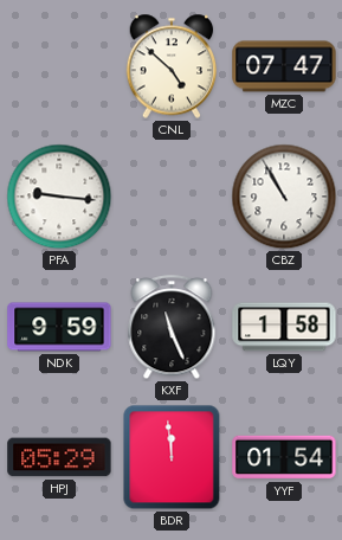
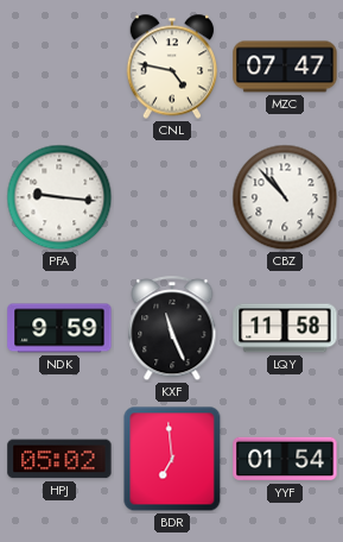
CNL: 4:52 -> 4:47
CBZ: 10:55 -> 10:53
LQY: 1:58 -> 11:58
HPJ: 05:29 -> 05:02
BDR: 11:59 -> 6:59
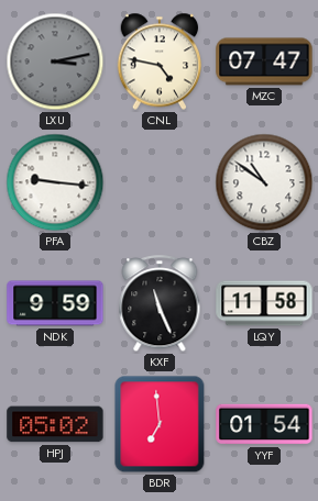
LXU: none -> 3:13
CBZ: 10:53 -> 10:51
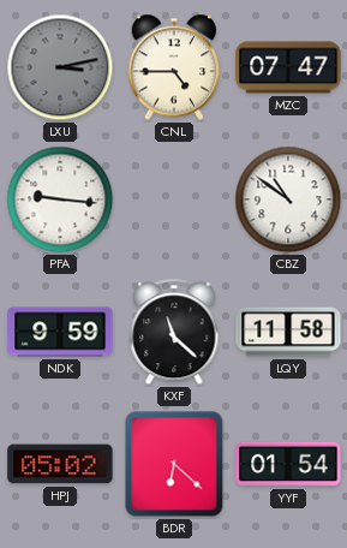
CNL: 4:47 -> 4:45
KXF: 11:26 -> 11:22
BDR: 6:59 -> 6:22
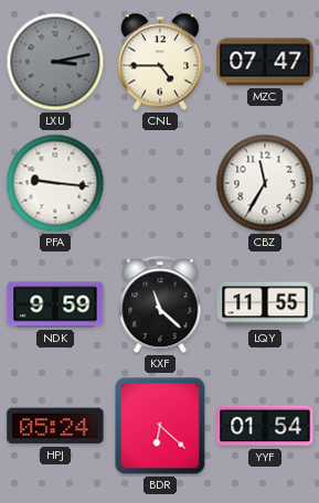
CBZ: 10:51 -> 11:35
LQY: 11:58 -> 11:55
HPJ: 05:02 -> 05:24
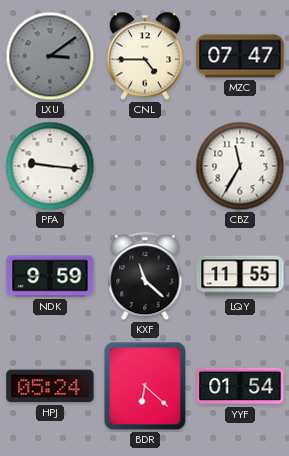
LXU: 3:13 -> 3:09
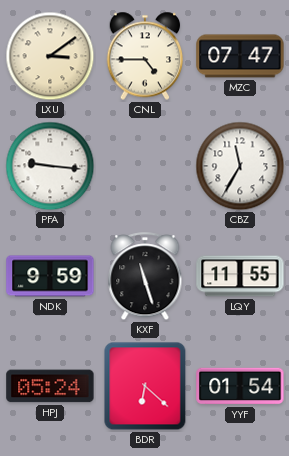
LXU dial: grey -> cream
KXF: 11:22 -> 11:27
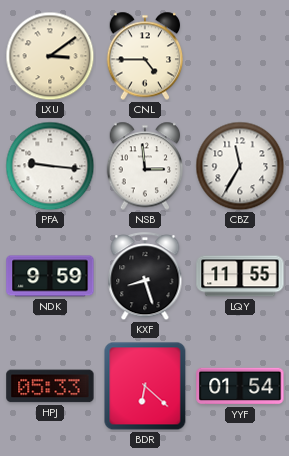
MZC: 07:47 -> none
NSB: none -> 2:59
KXF: 11:27 -> 8:27
HPJ: 05:24 -> 05:33
